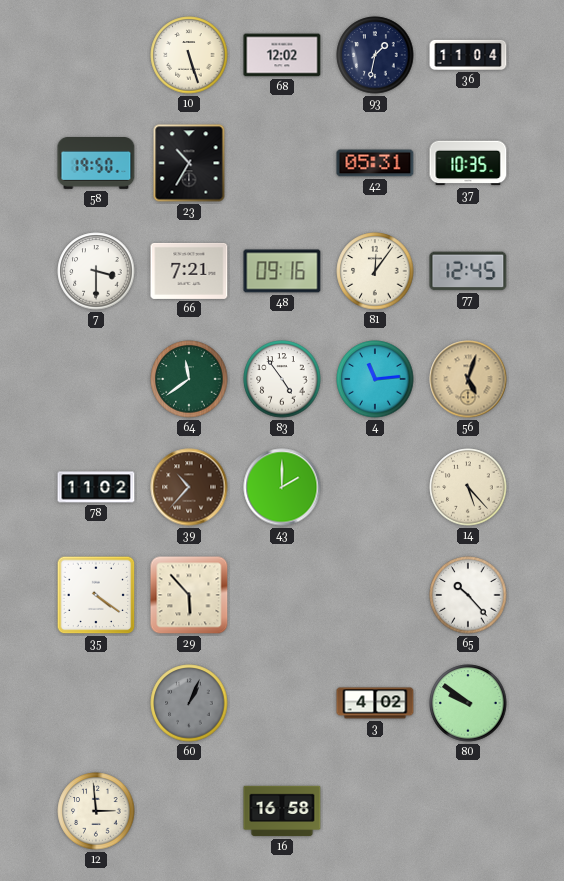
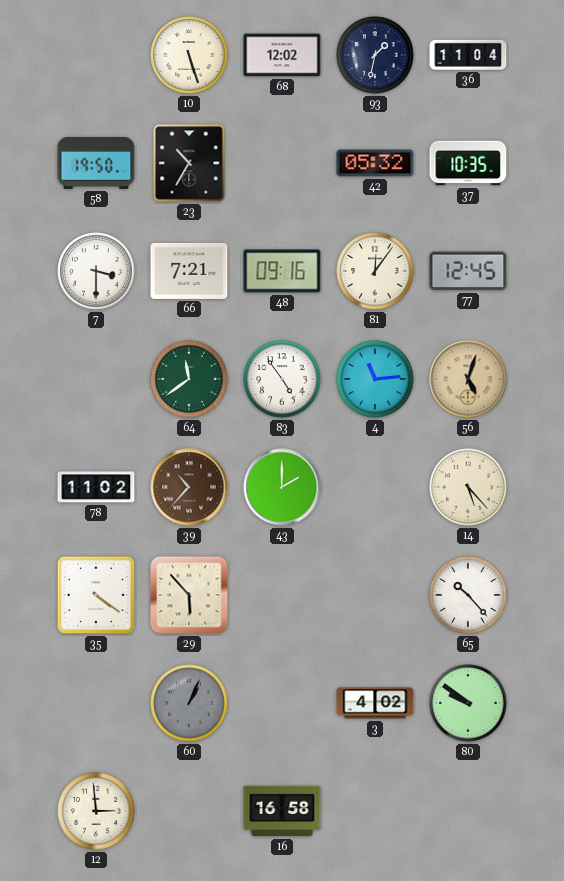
42: 05:31 -> 05:32
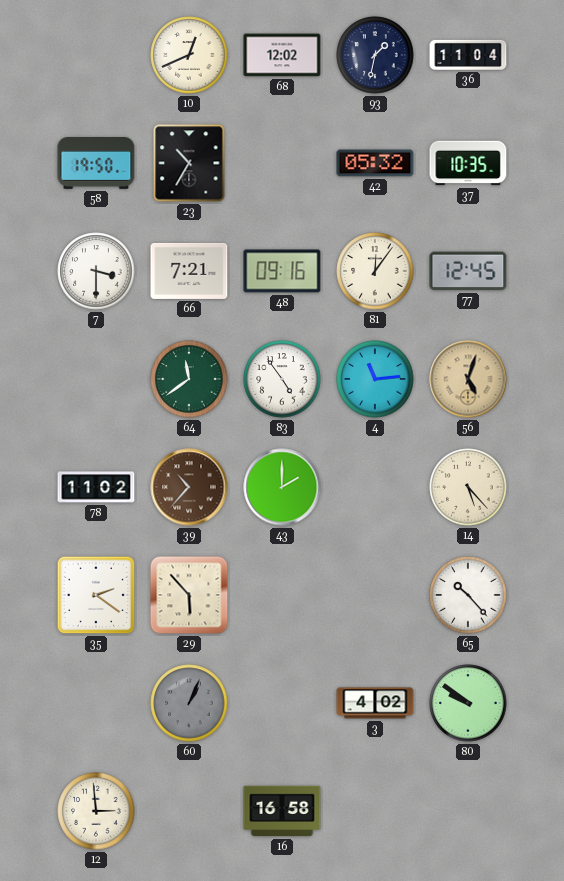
10: 5:27 -> 12:41
35: 4:21 -> 2:21
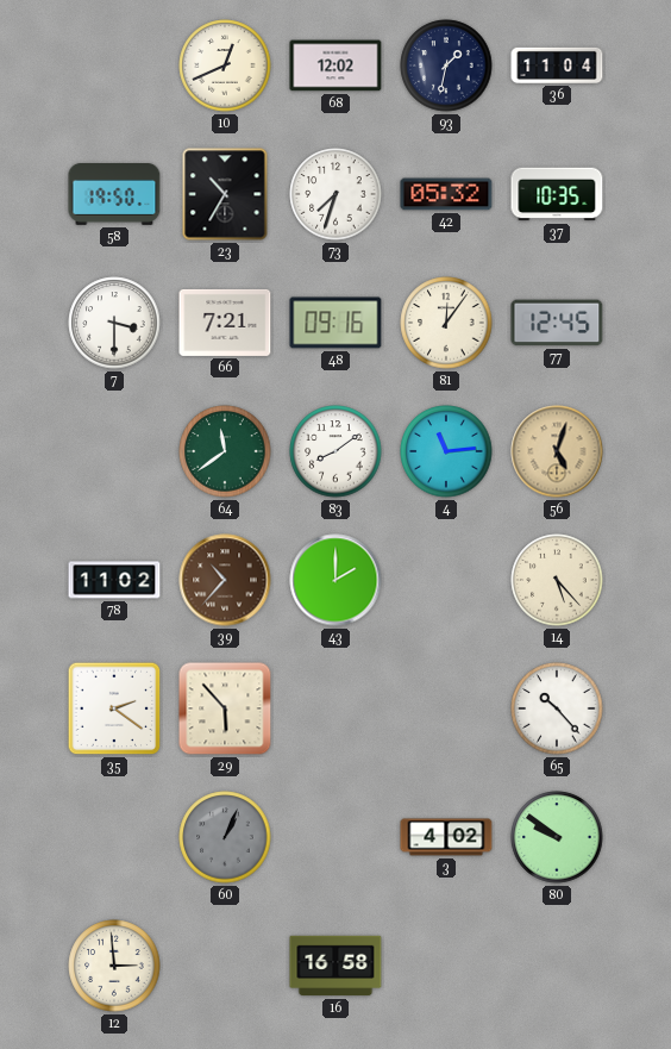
73: none -> 7:33
83: 4:54 -> 8:09
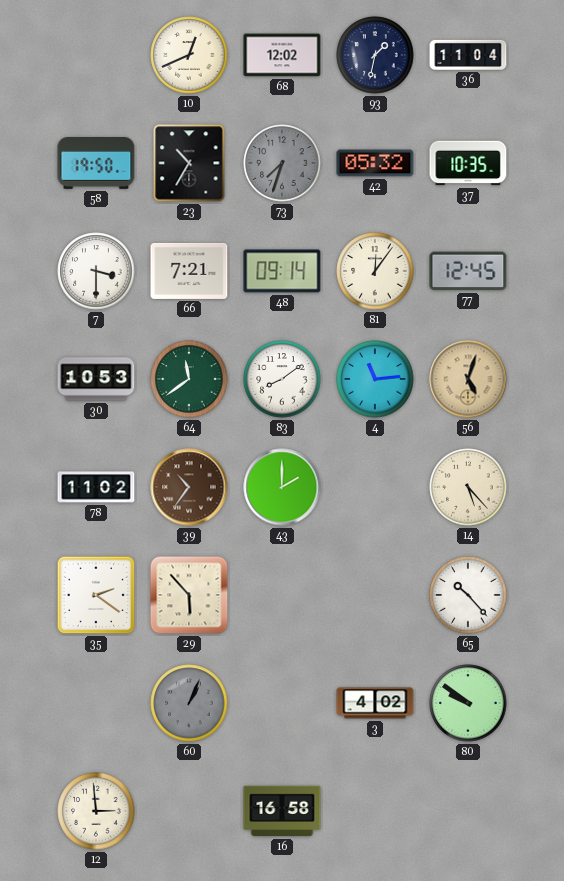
73 dial: white -> grey
48: 09:16 -> 09:14
30: none -> 10:53
39: 10:37 -> 10:36
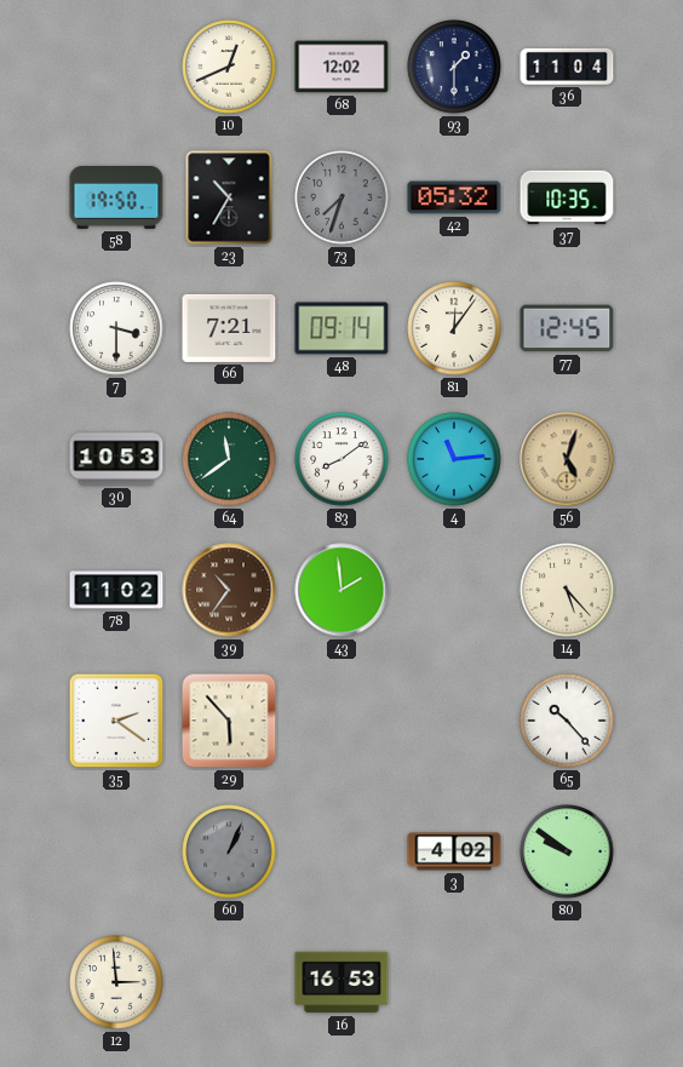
93: 1:32 -> 1:30
43: 2:00 -> 1:59
16: 16:58 -> 16:53
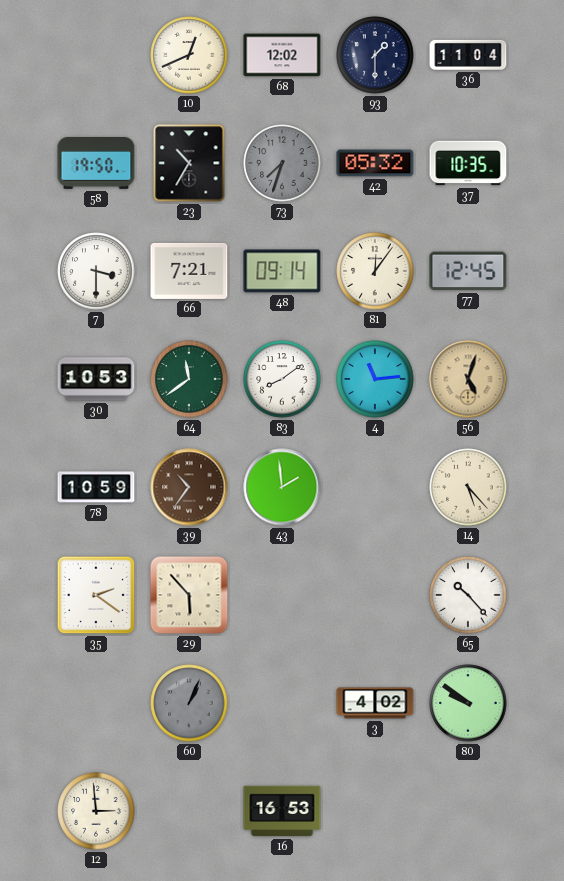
78: 11:02 -> 10:59
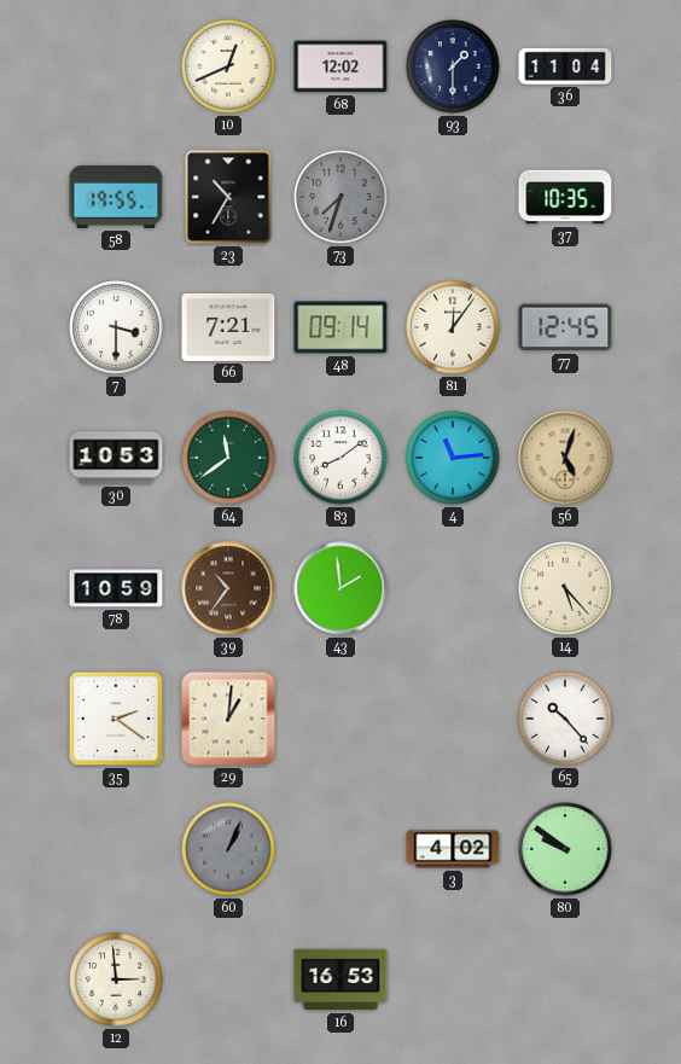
58: 19:50 -> 19:55
42: 05:32 -> none
29: 5:53 -> 1:01
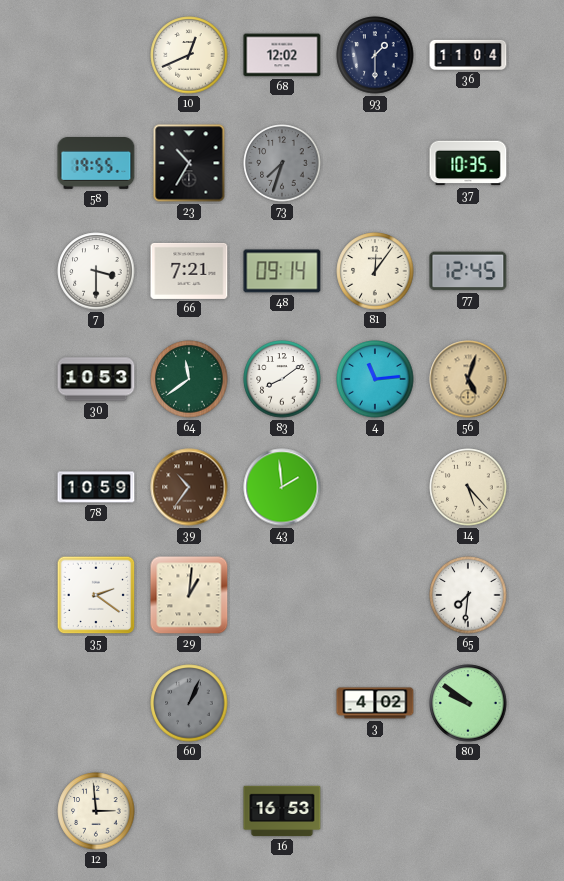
65: 10:23 -> 7:31
